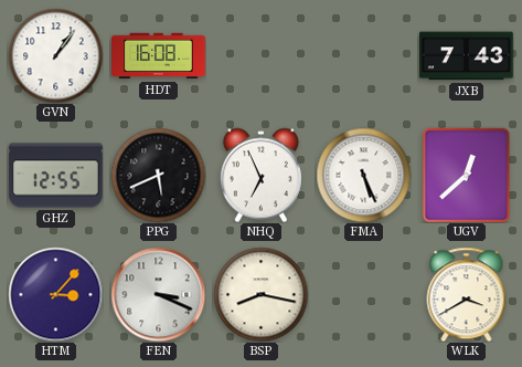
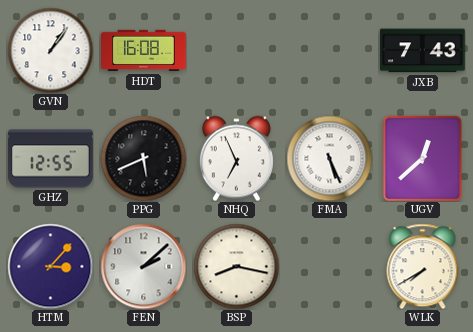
FEN: 3:19 -> 2:08
WLK: 3:40 -> 7:40
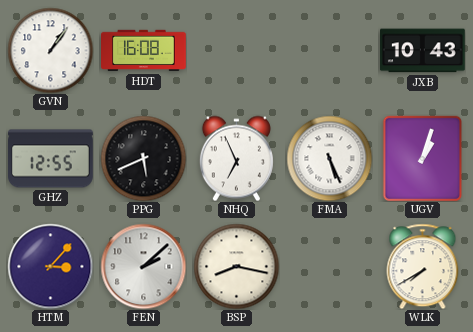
JXB: 7:43 -> 10:43
UGV: 12:38 -> 1:03
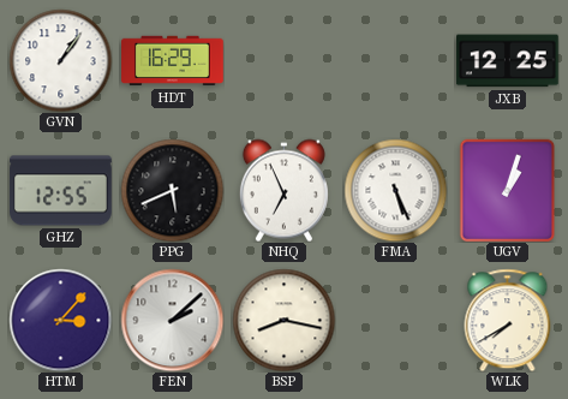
HDT: 16:08 -> 16:29
JXB: 10:43 -> 12:25
